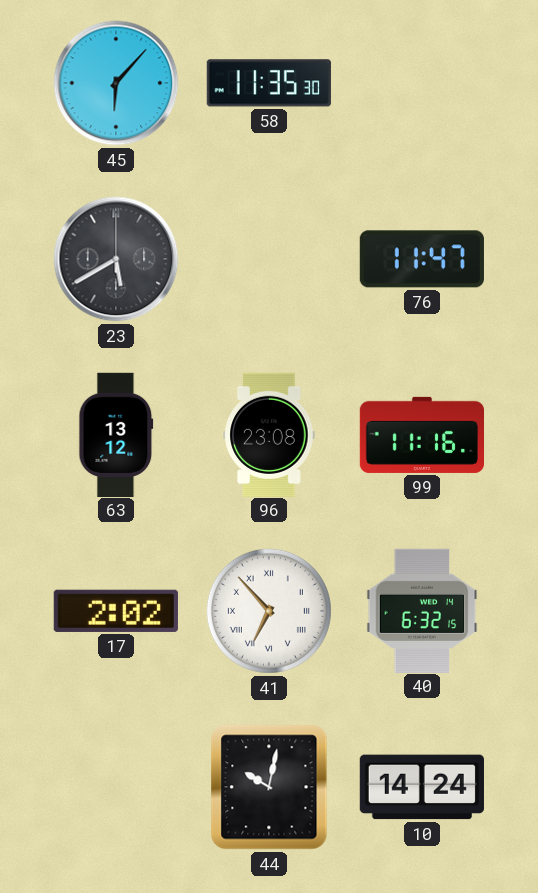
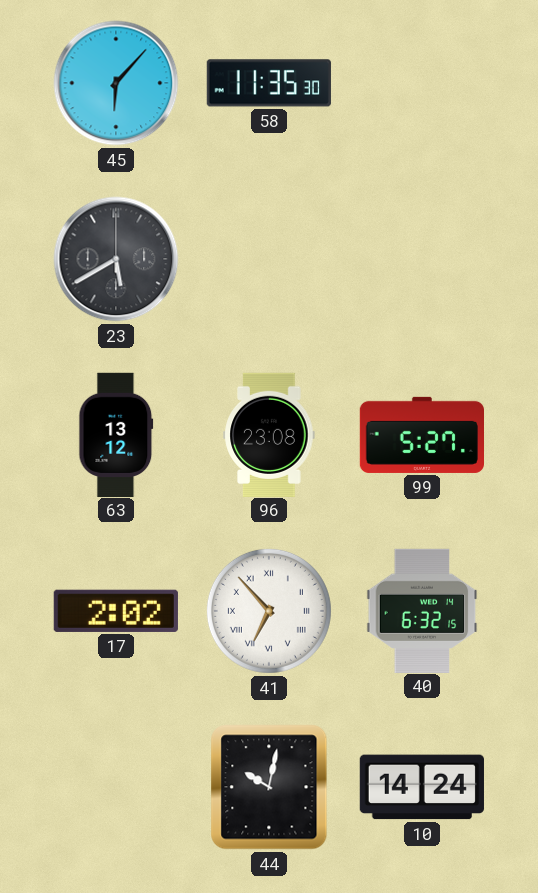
76: 11:47 -> none
99: 11:16 -> 5:27
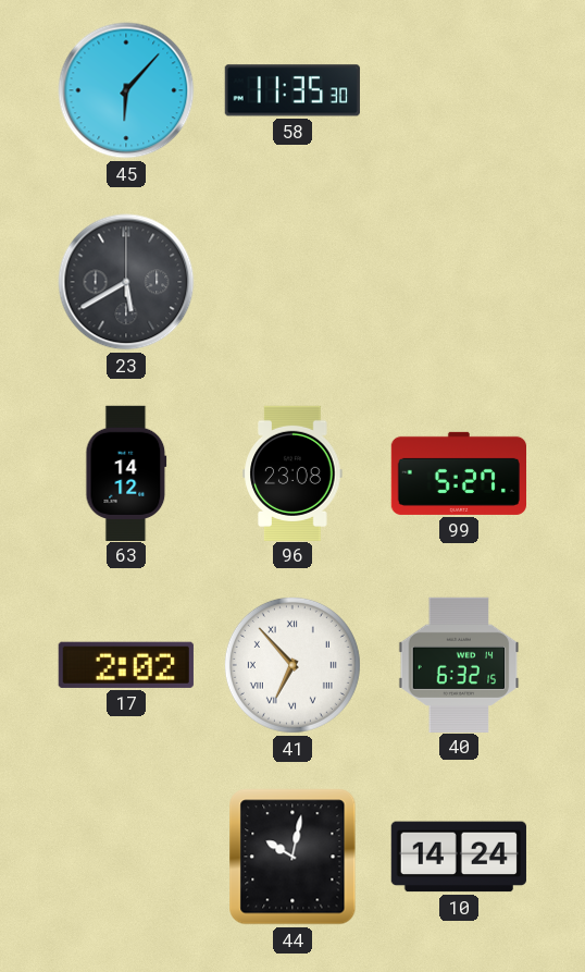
63: 13:12 -> 14:12
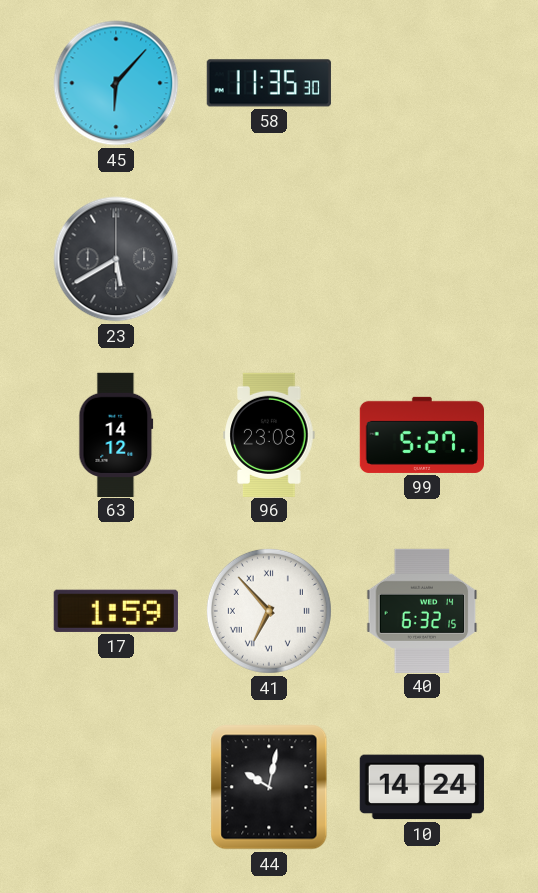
17: 2:02 -> 1:59
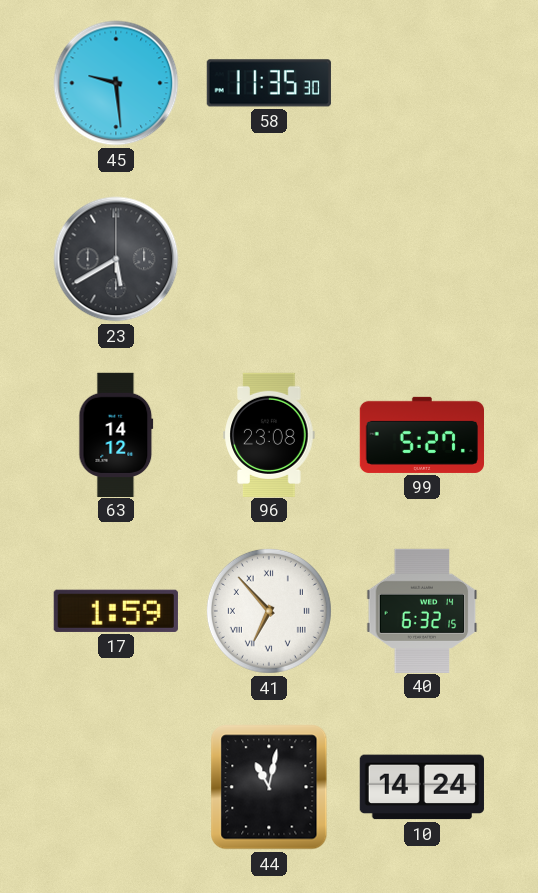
45: 6:07 -> 9:29
44: 10:02 -> 11:02
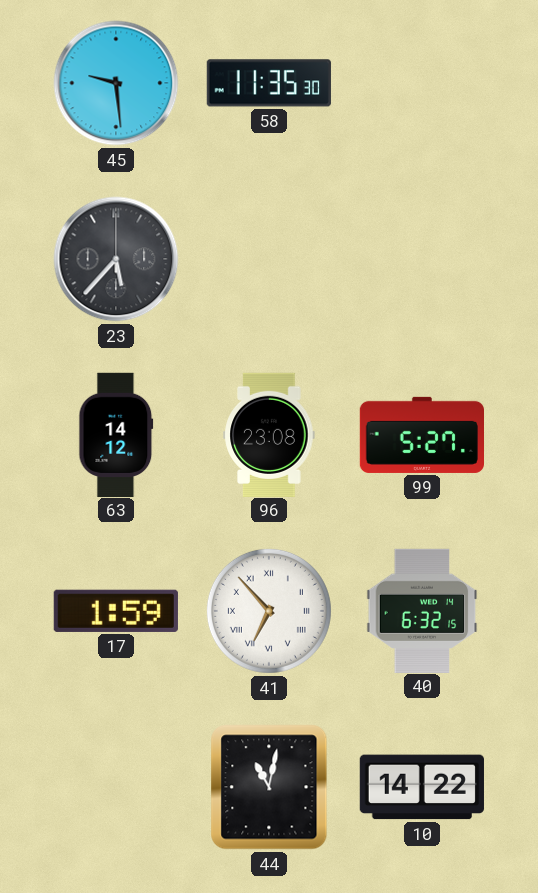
23: 5:40 -> 5:37
10: 14:24 -> 14:22
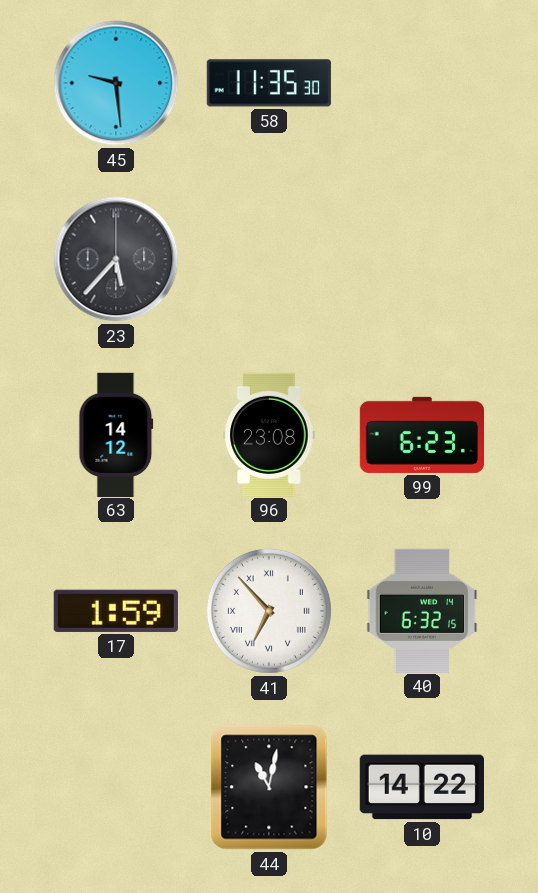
99: 5:27 -> 6:23
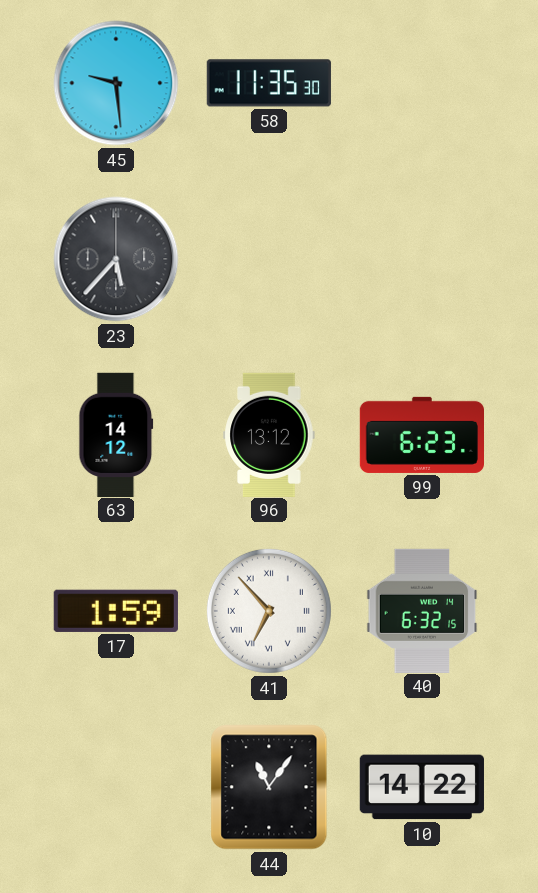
96: 23:08 -> 13:12
44: 11:02 -> 11:06
